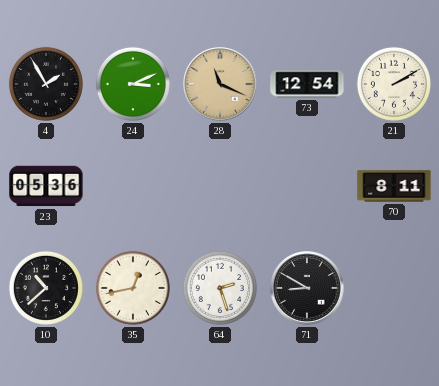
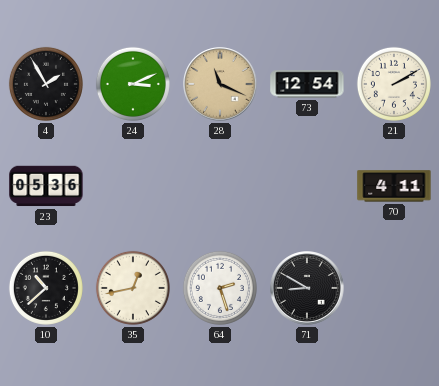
70: 8:11 -> 4:11
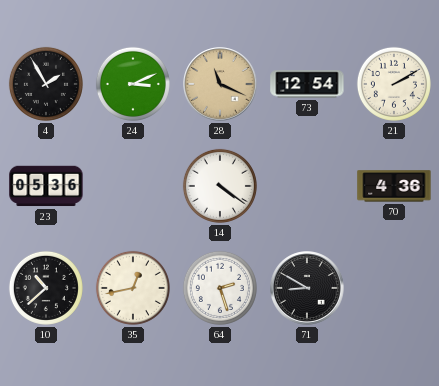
14: none -> 4:21
70: 4:11 -> 4:36
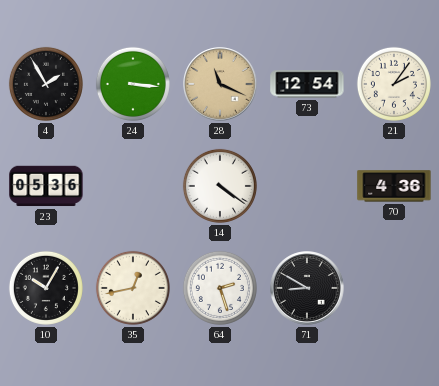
24: 3:11 -> 3:16
21: 2:10 -> 2:06
10: 10:38 -> 10:05
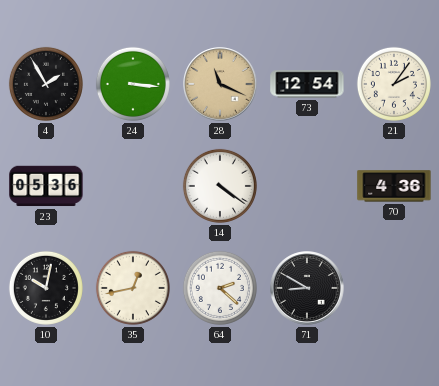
10: 10:05 -> 10:02
64: 2:27 -> 2:22
